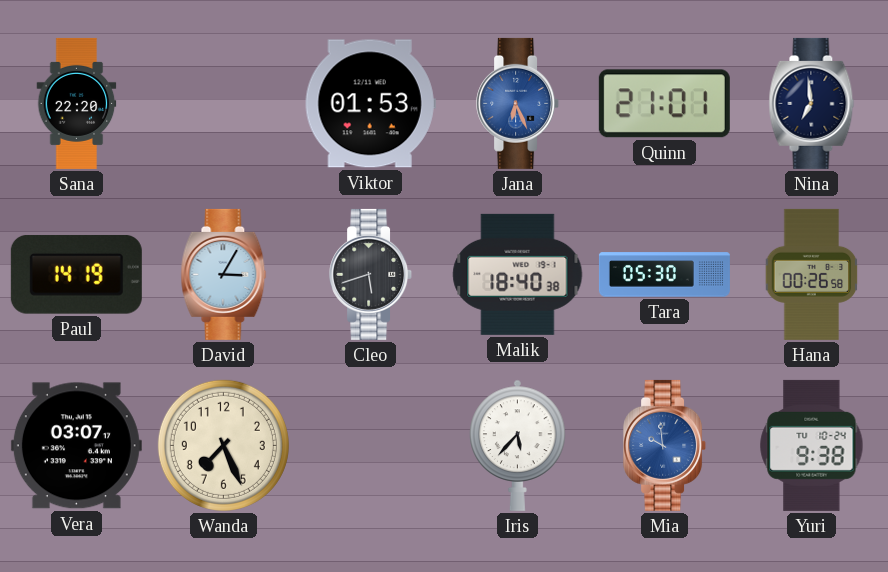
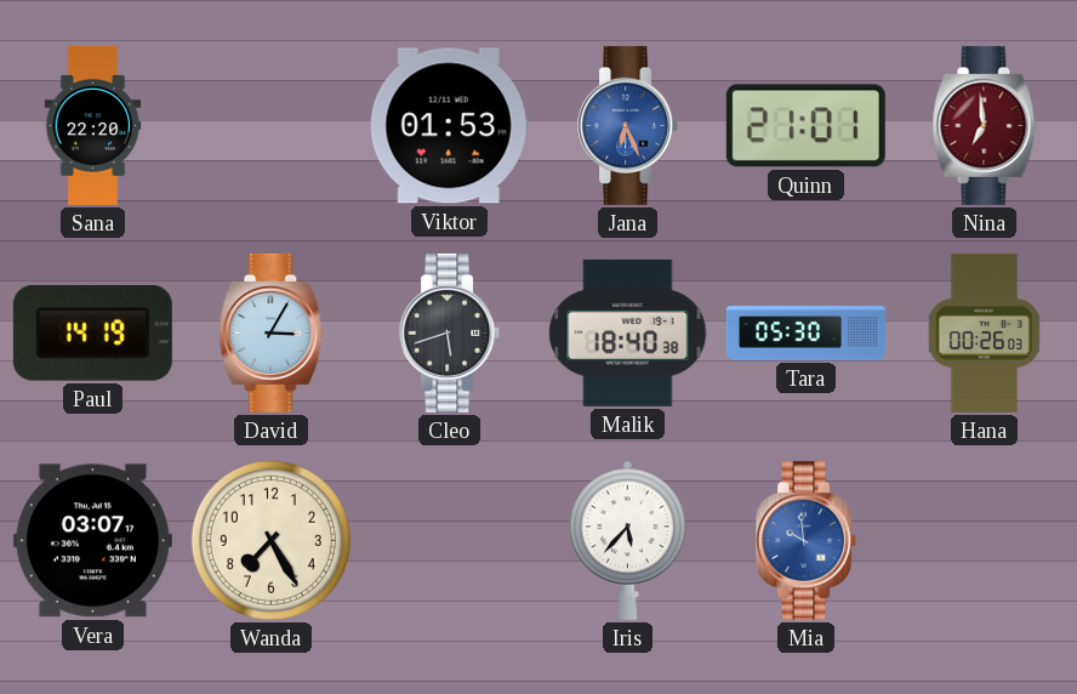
Nina dial: navy -> burgundy
Hana: 00:26:58 -> 00:26:03
Wanda: 7:26 -> 7:25
Yuri: 9:38 -> none
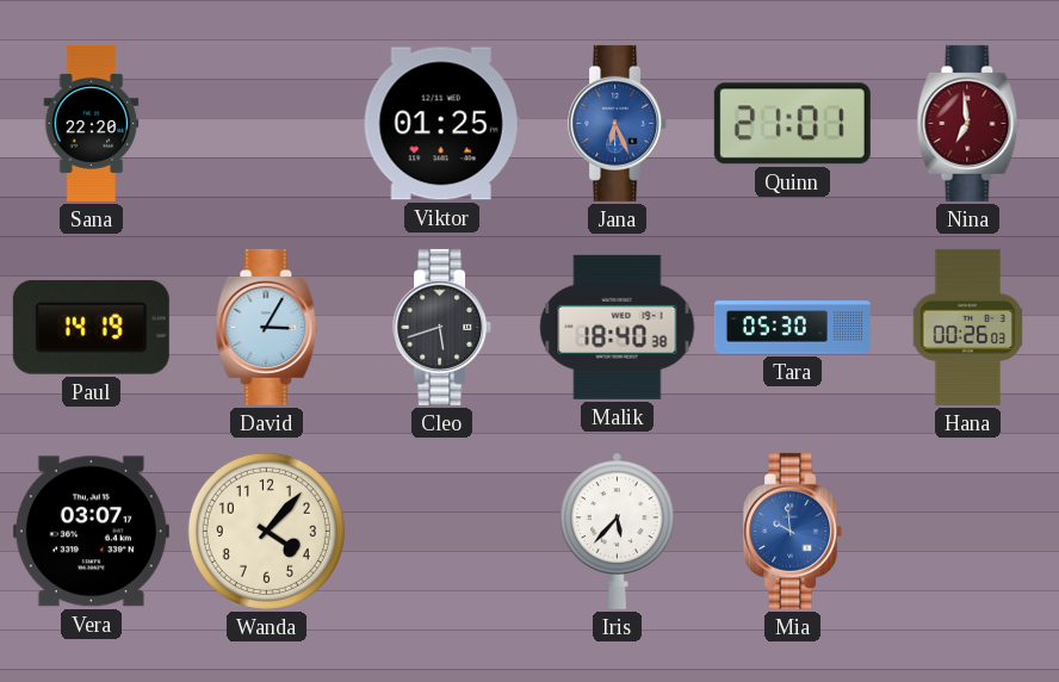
Viktor: 01:53 -> 01:25
Wanda: 7:25 -> 4:07
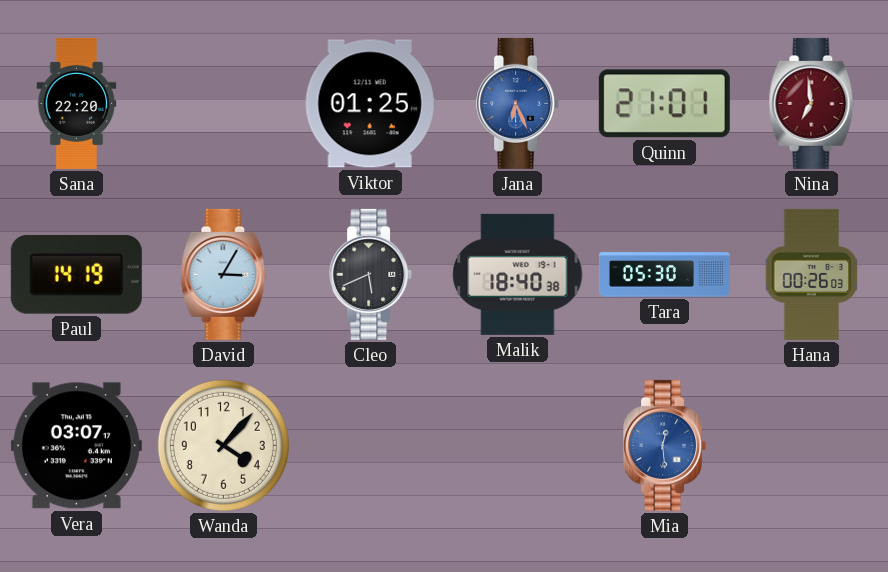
Cleo: 5:42 -> 5:41
Iris: 5:37 -> none
Mia: 9:59 -> 12:29
